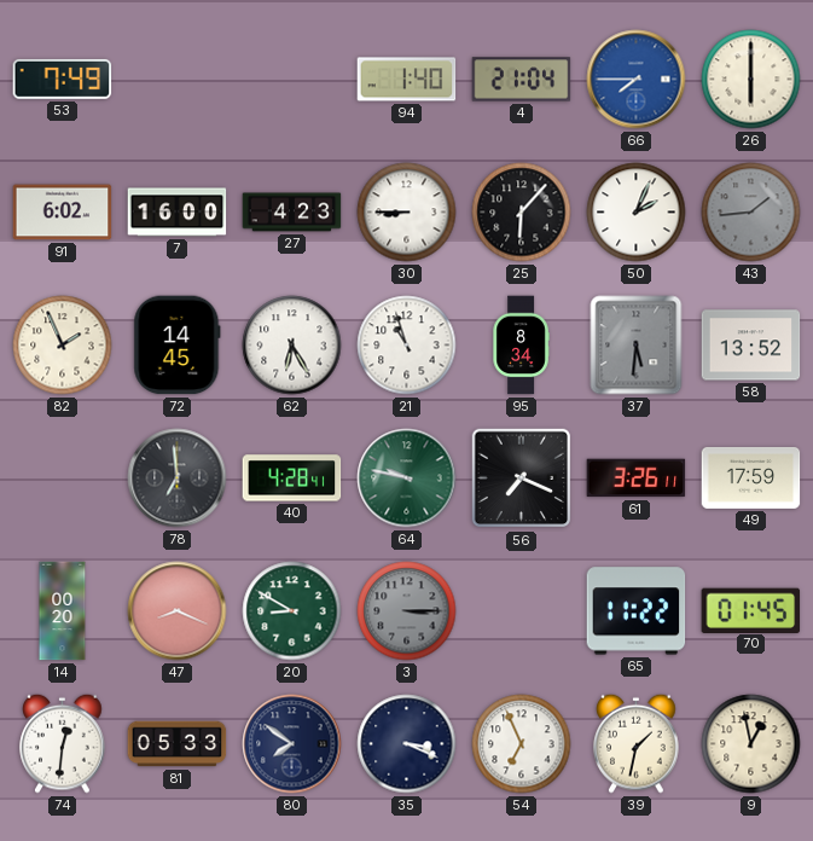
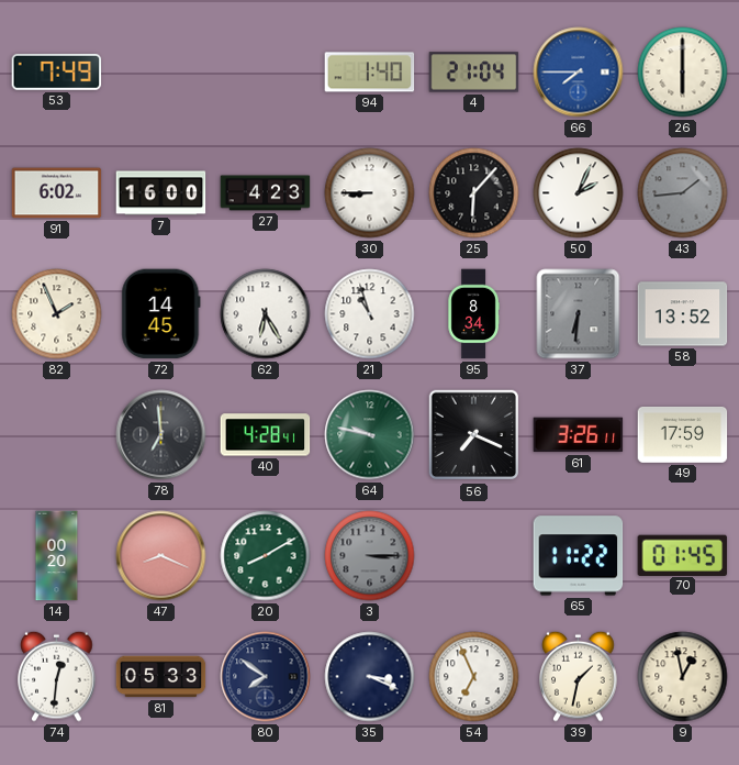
37: 5:31 -> 6:31
20: 8:50 -> 8:10
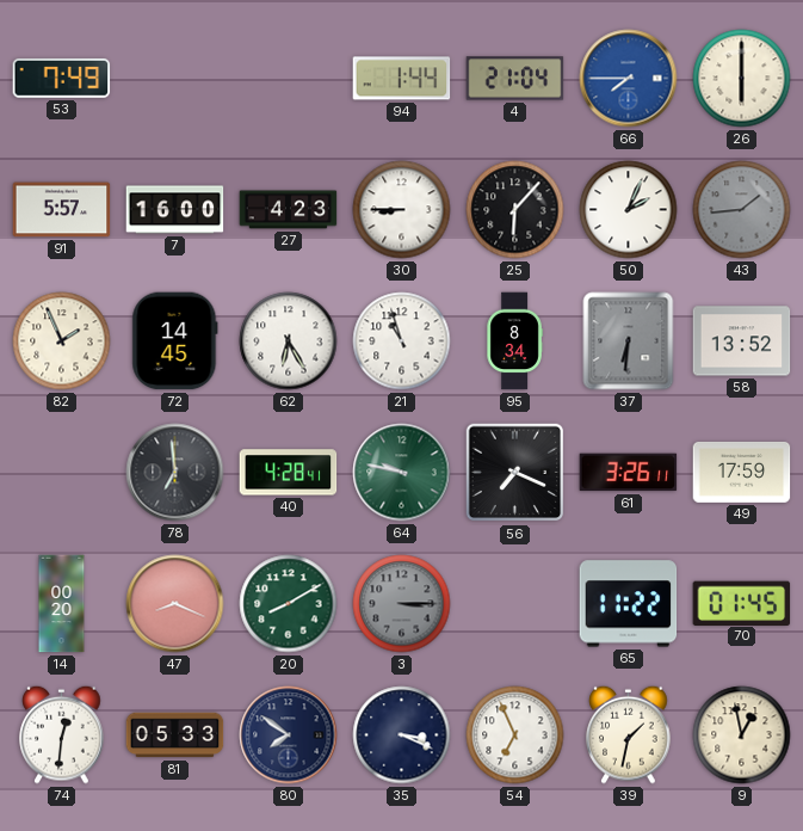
94: 1:40 -> 1:44
91: 6:02 -> 5:57
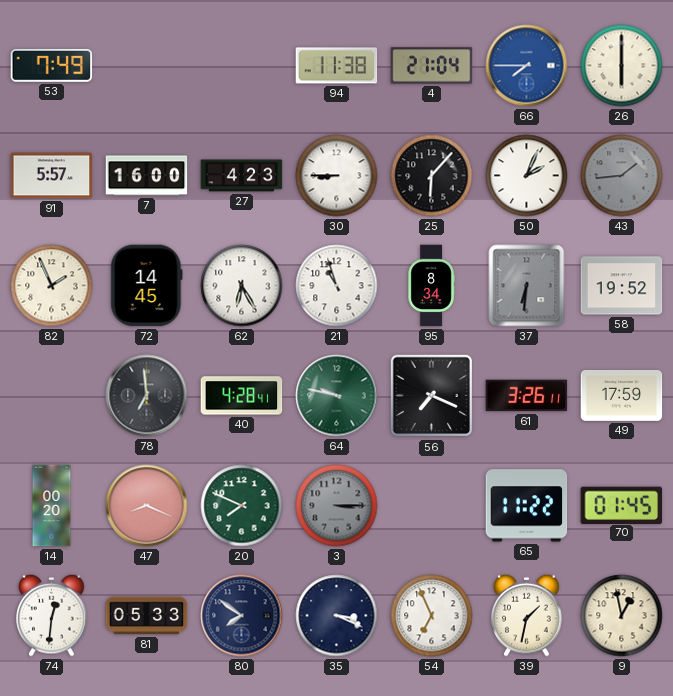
94: 1:44 -> 11:38
58: 13:52 -> 19:52
20: 8:10 -> 7:49
